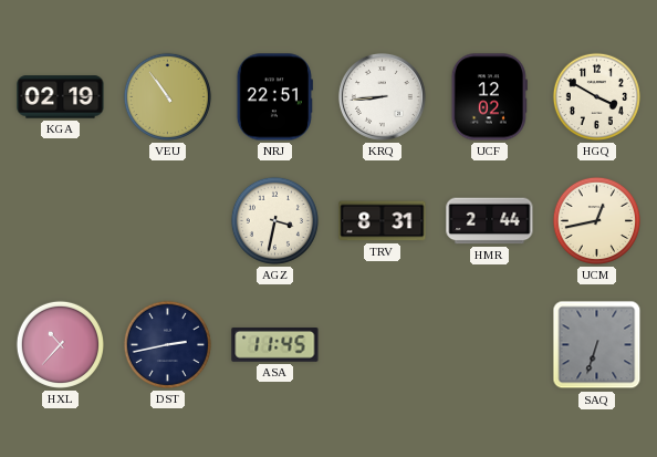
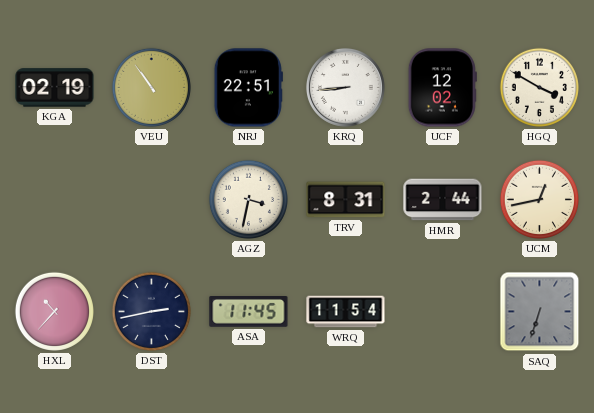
WRQ: none -> 11:54
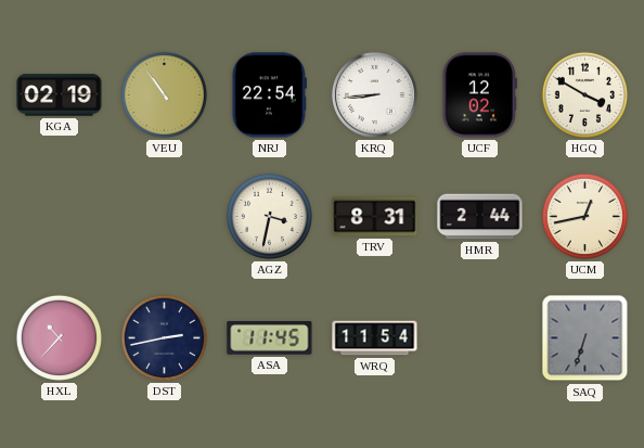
NRJ: 22:51 -> 22:54
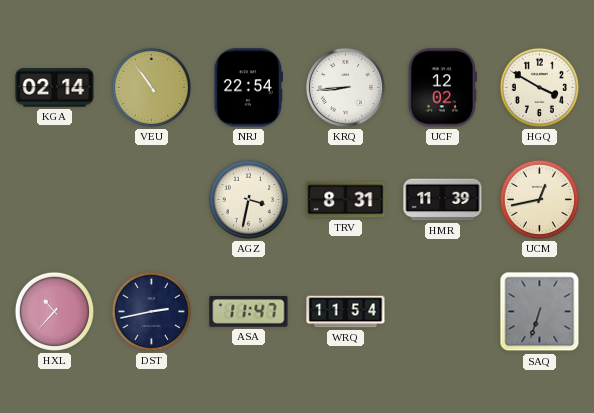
KGA: 02:19 -> 02:14
HMR: 2:44 -> 11:39
ASA: 11:45 -> 11:47
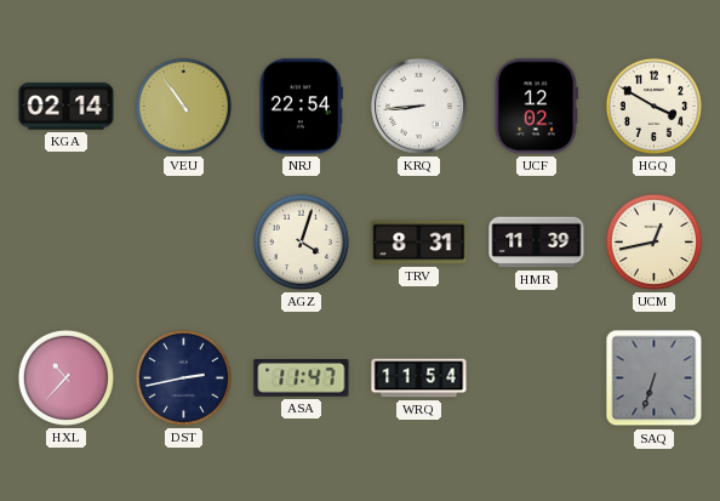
AGZ: 3:32 -> 4:03
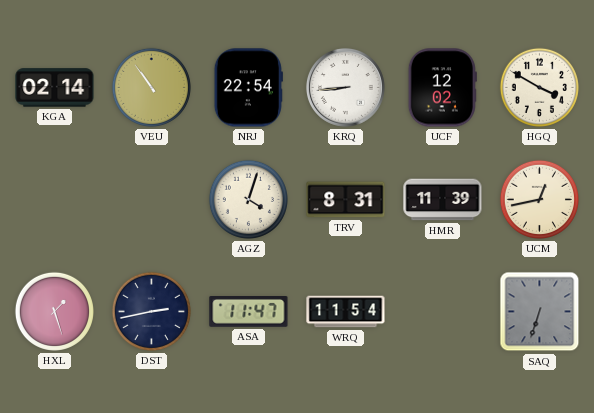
HXL: 10:37 -> 1:27
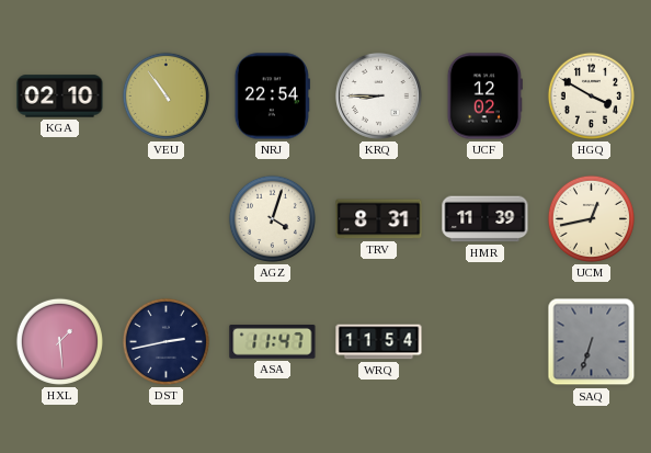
KGA: 02:14 -> 02:10
KRQ: 8:44 -> 8:45
HXL: 1:27 -> 1:29
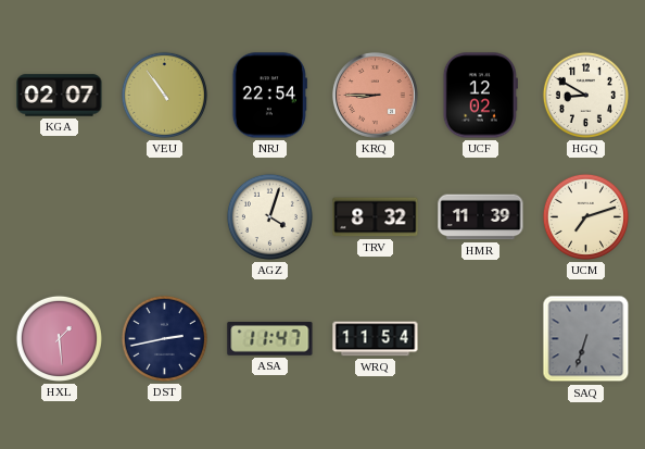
KGA: 02:10 -> 02:07
KRQ dial: white -> salmon
HGQ: 3:50 -> 8:50
TRV: 8:31 -> 8:32
UCM: 12:43 -> 7:12
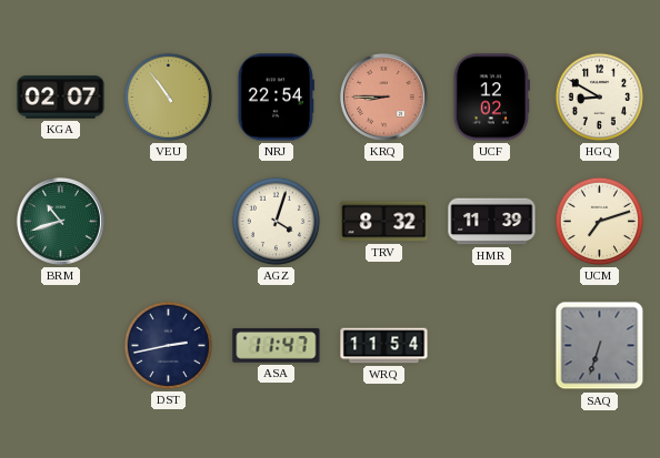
BRM: none -> 10:42
HXL: 1:29 -> none
